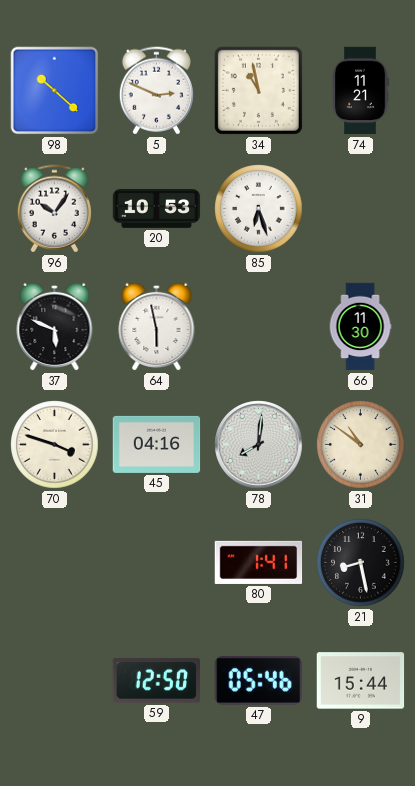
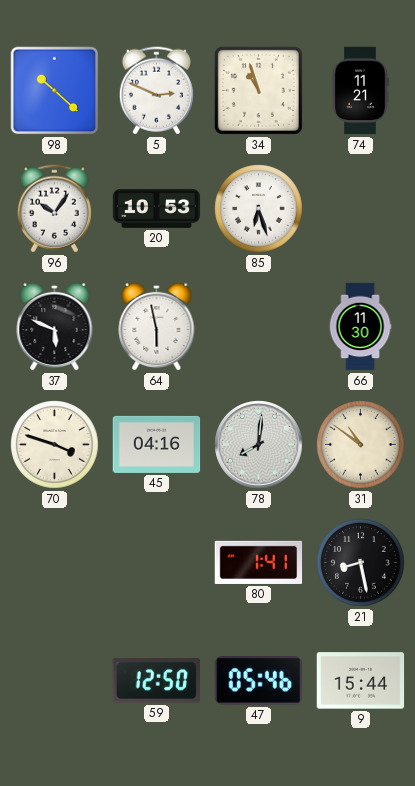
34: 10:58 -> 10:57
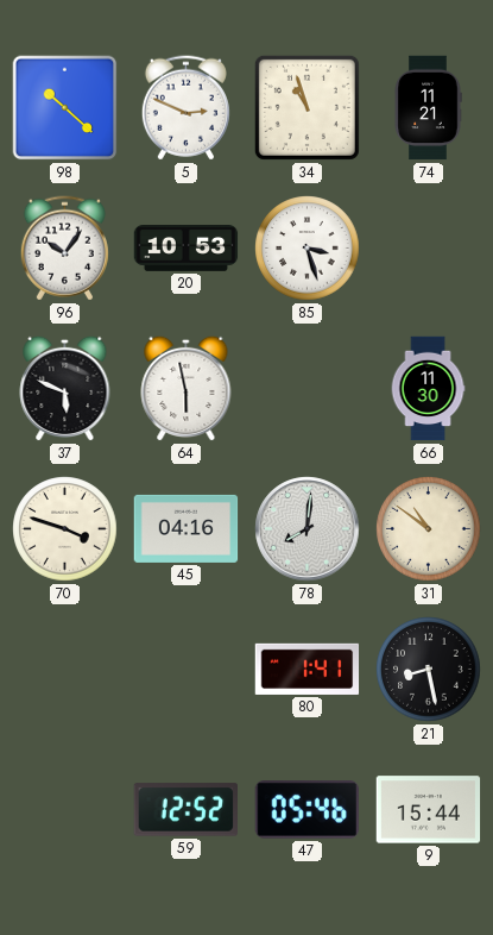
85: 6:27 -> 3:27
59: 12:50 -> 12:52
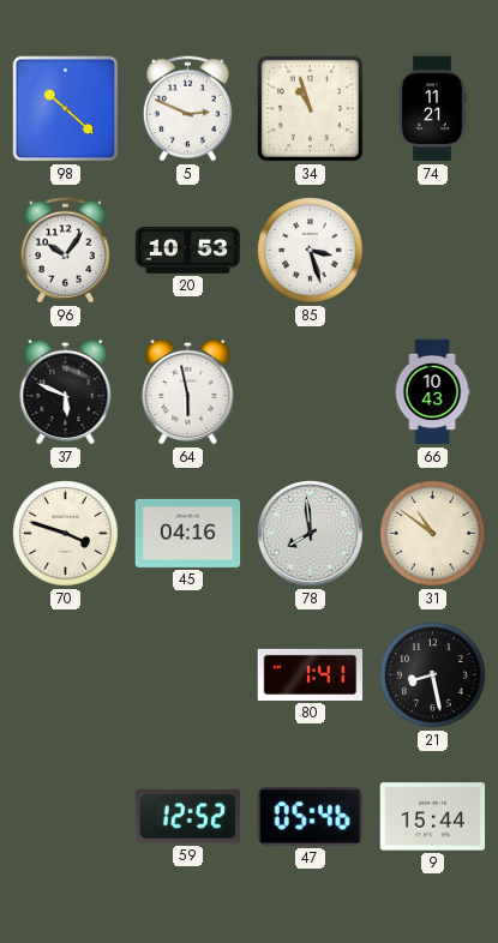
66: 11:30 -> 10:43
78: 8:01 -> 7:59
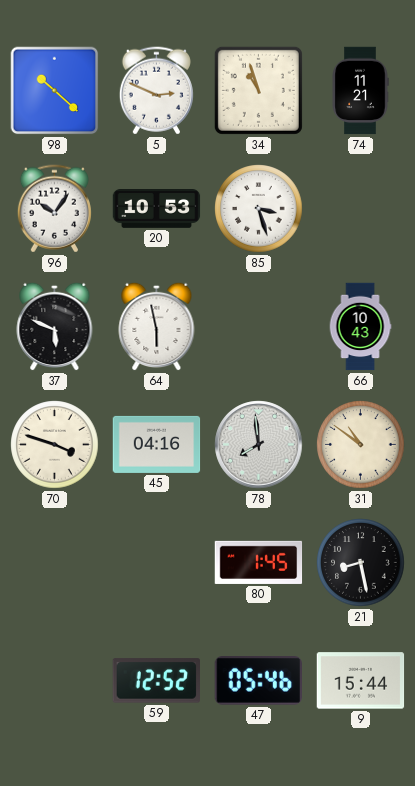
80: 1:41 -> 1:45
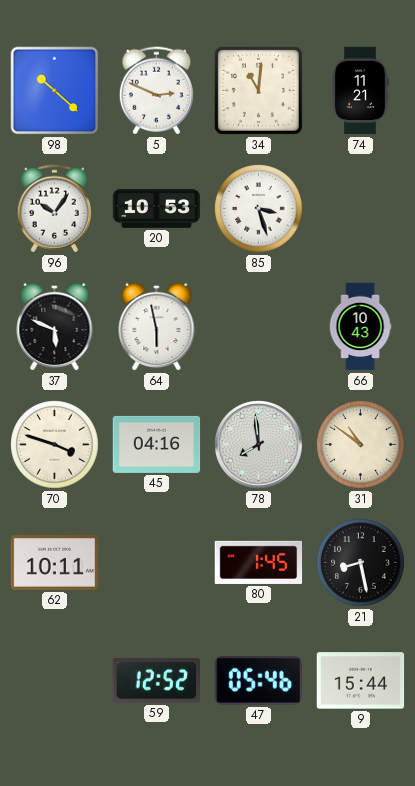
34: 10:57 -> 11:01
62: none -> 10:11
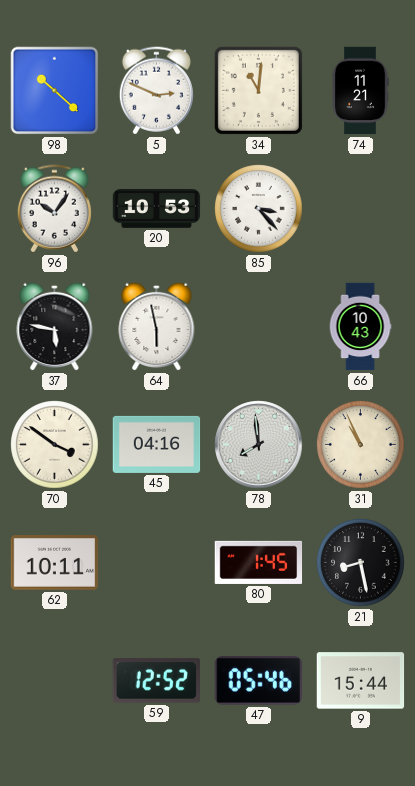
85: 3:27 -> 3:23
37: 5:49 -> 5:47
70: 3:48 -> 3:51
31: 10:51 -> 10:56
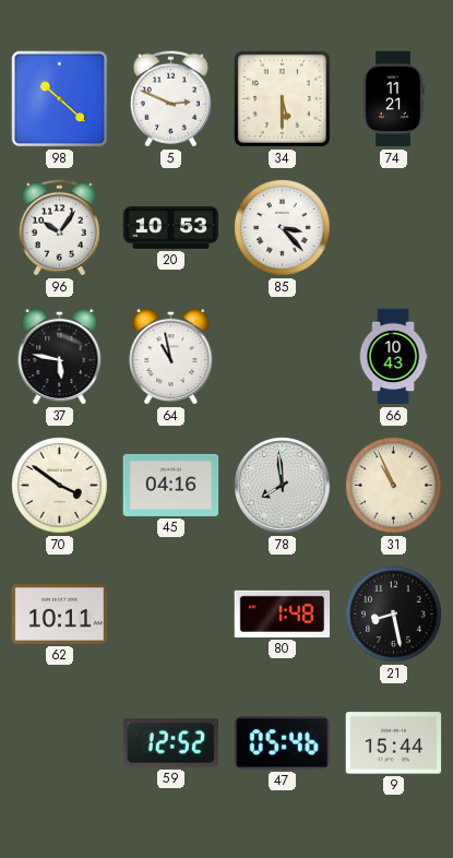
34: 11:01 -> 5:30
64: 5:58 -> 10:58
80: 1:45 -> 1:48
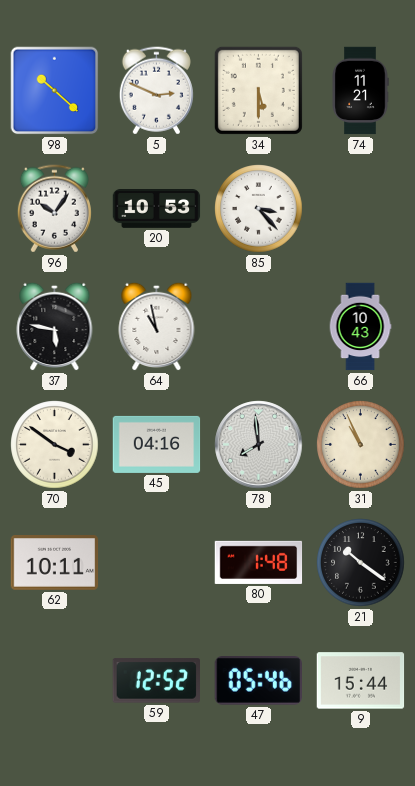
21: 8:28 -> 10:21
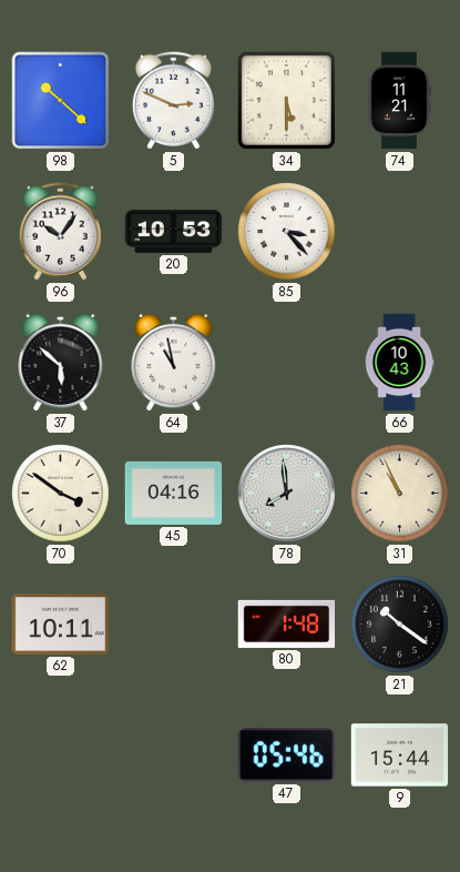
37: 5:47 -> 5:52
59: 12:52 -> none
